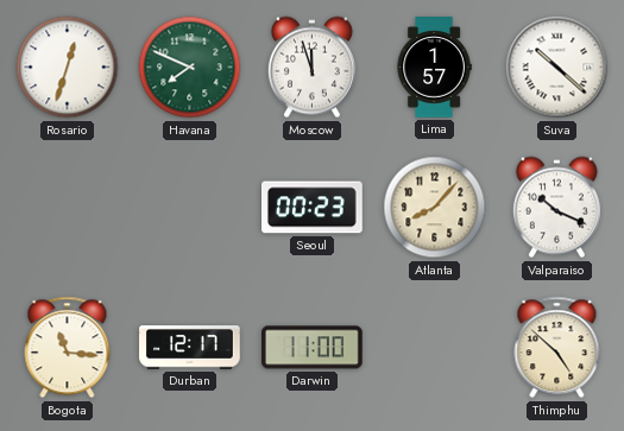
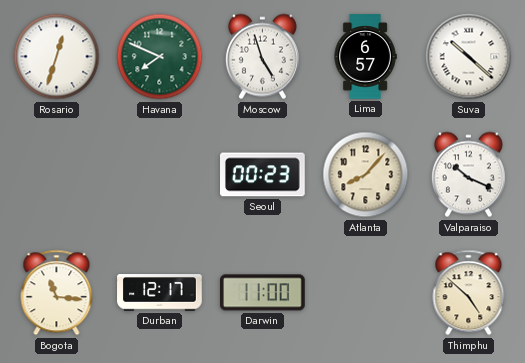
Moscow: 11:57 -> 4:57
Lima: 1:57 -> 6:57
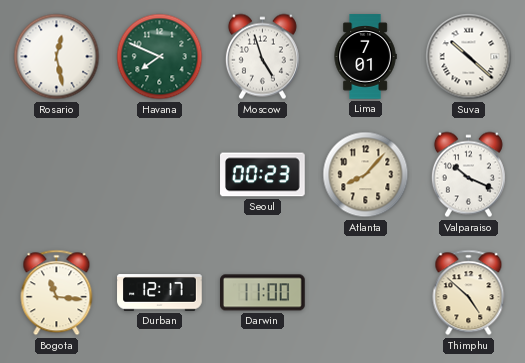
Rosario: 12:33 -> 12:28
Lima: 6:57 -> 7:01
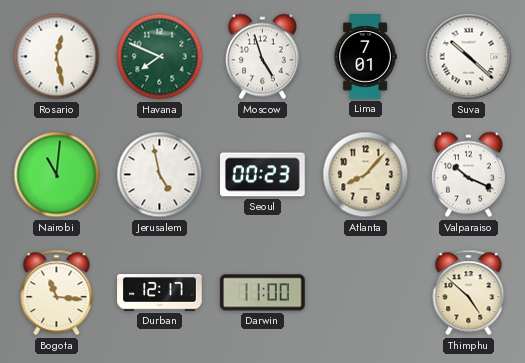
Nairobi: none -> 11:01
Jerusalem: none -> 4:58
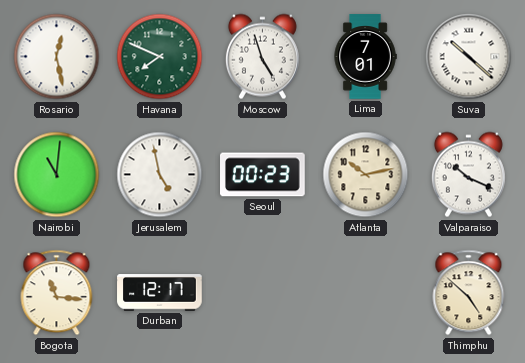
Atlanta: 8:07 -> 10:13
Darwin: 11:00 -> none
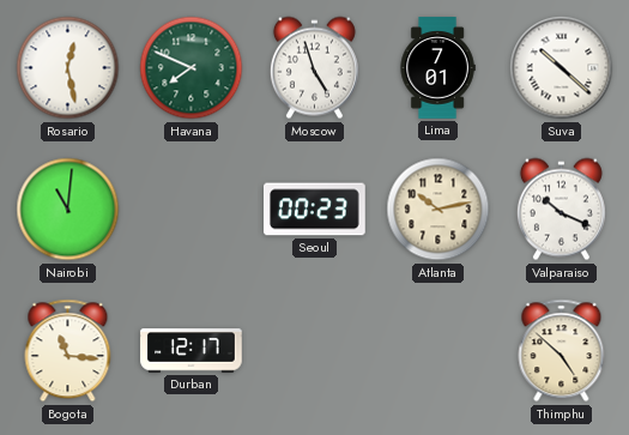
Jerusalem: 4:58 -> none
